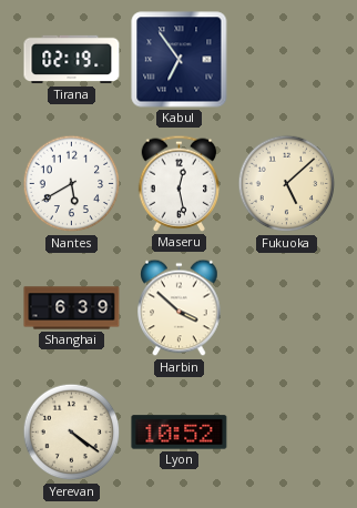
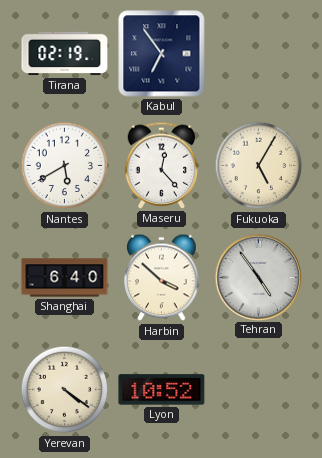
Maseru: 12:28 -> 12:23
Fukuoka: 5:08 -> 5:05
Shanghai: 6:39 -> 6:40
Tehran: none -> 4:54
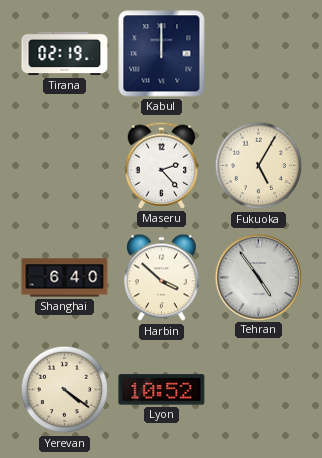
Kabul: 6:54 -> 12:00
Nantes: 5:40 -> none
Maseru: 12:23 -> 2:23
